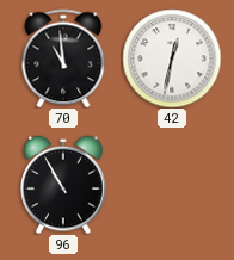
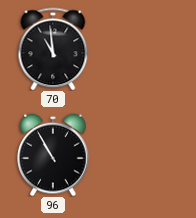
42: 12:32 -> none
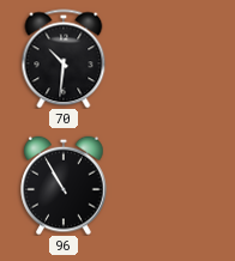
70: 10:59 -> 10:31
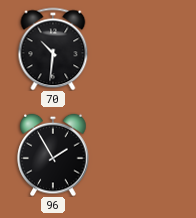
96: 10:55 -> 1:55
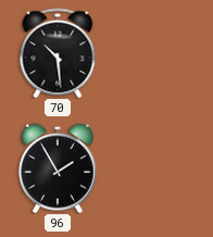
70: 10:31 -> 10:29
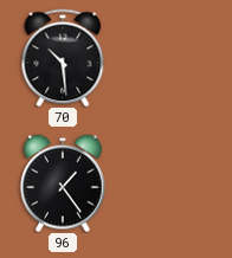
96: 1:55 -> 1:24
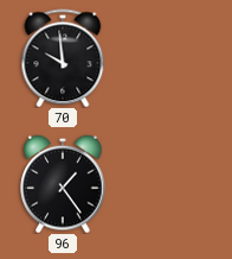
70: 10:29 -> 9:59
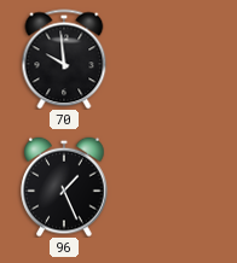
96: 1:24 -> 1:26
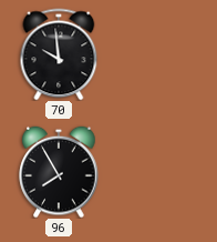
96: 1:26 -> 7:55
